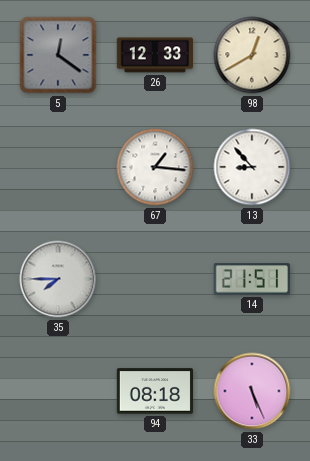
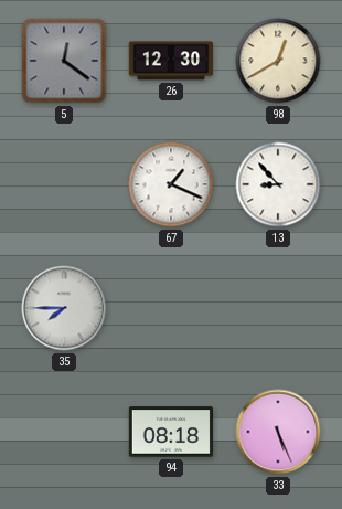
26: 12:33 -> 12:30
67: 1:16 -> 1:19
14: 21:51 -> none
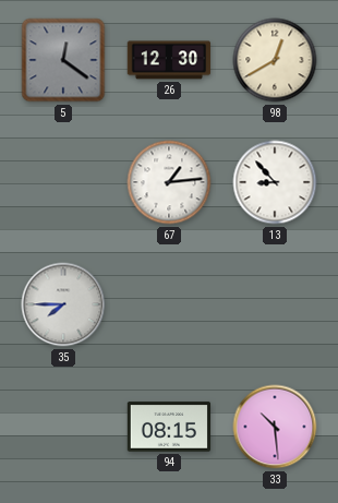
67: 1:19 -> 1:14
94: 08:18 -> 08:15
33: 5:26 -> 10:29
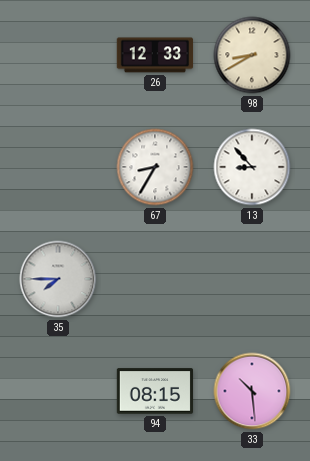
5: 12:21 -> none
26: 12:30 -> 12:33
98: 12:40 -> 8:40
67: 1:14 -> 8:35
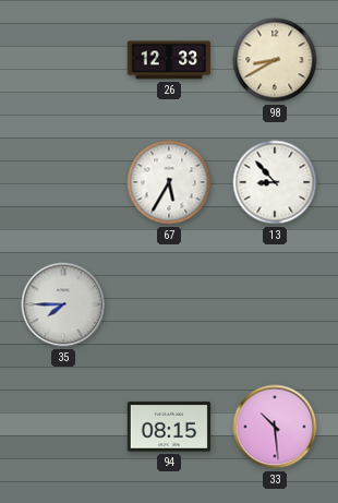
67: 8:35 -> 5:35
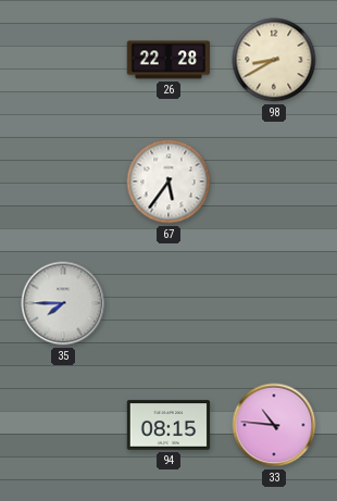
26: 12:33 -> 22:28
67: 5:35 -> 5:36
13: 8:53 -> none
33: 10:29 -> 10:46
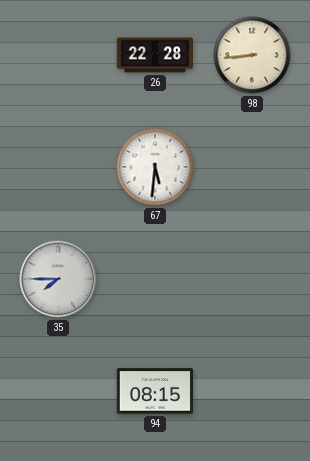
98: 8:40 -> 8:44
67: 5:36 -> 5:31
33: 10:46 -> none
